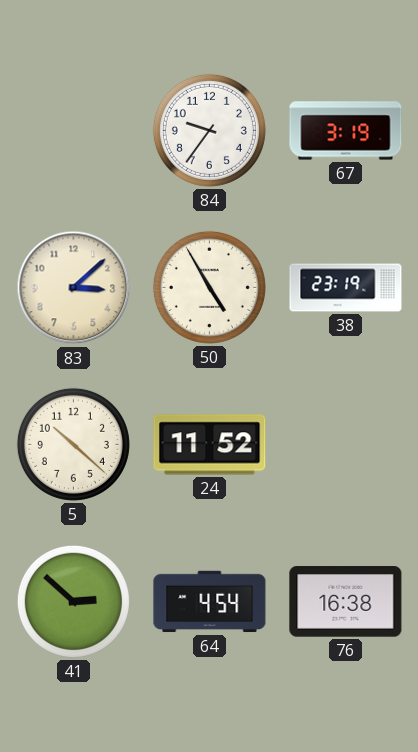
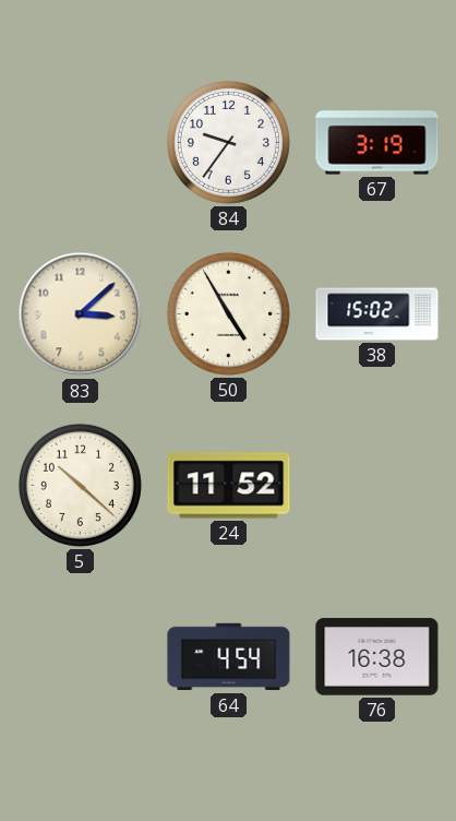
38: 23:19 -> 15:02
41: 2:52 -> none
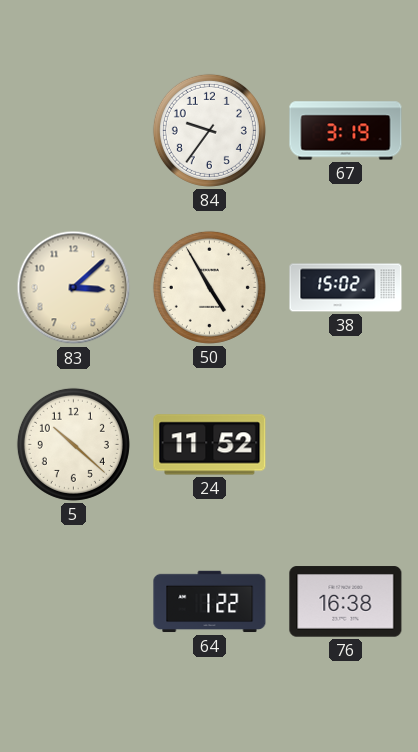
64: 4:54 -> 1:22
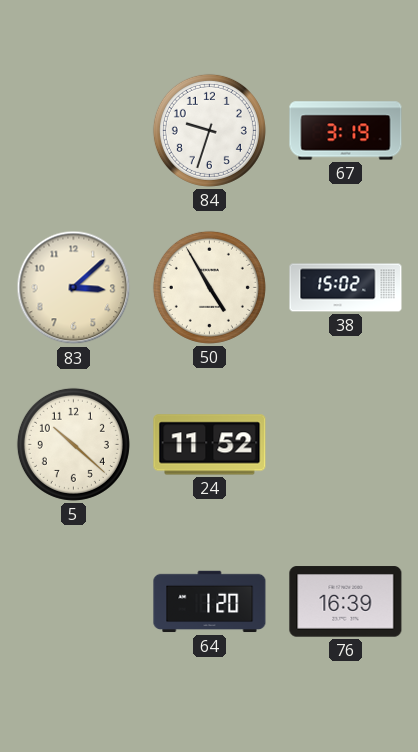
84: 9:36 -> 9:33
64: 1:22 -> 1:20
76: 16:38 -> 16:39
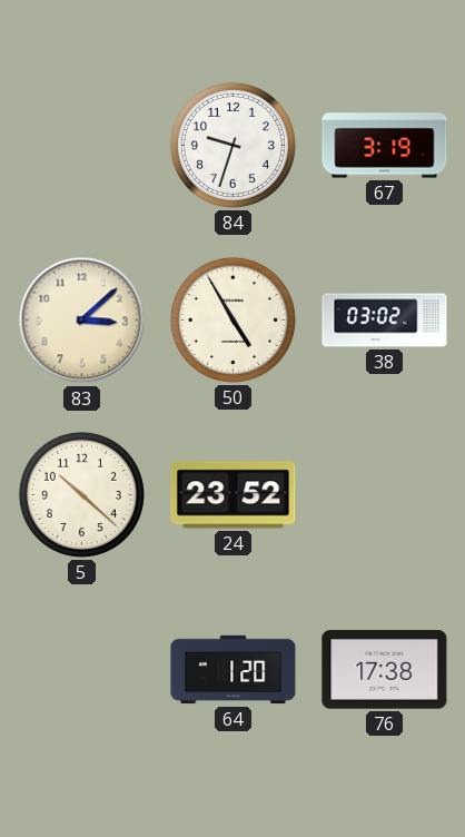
38: 15:02 -> 03:02
24: 11:52 -> 23:52
76: 16:39 -> 17:38
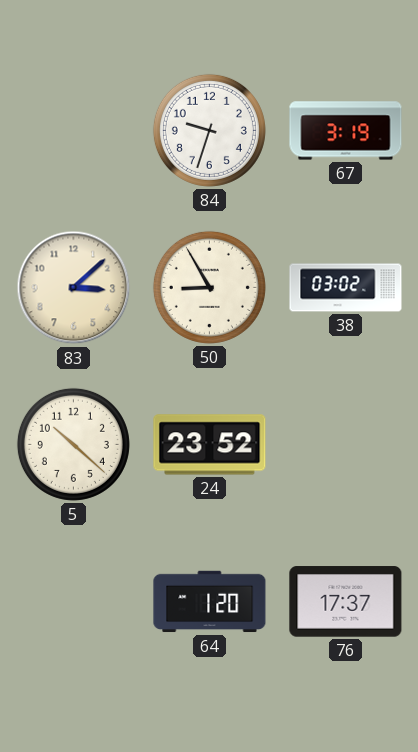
50: 4:55 -> 8:55
76: 17:38 -> 17:37
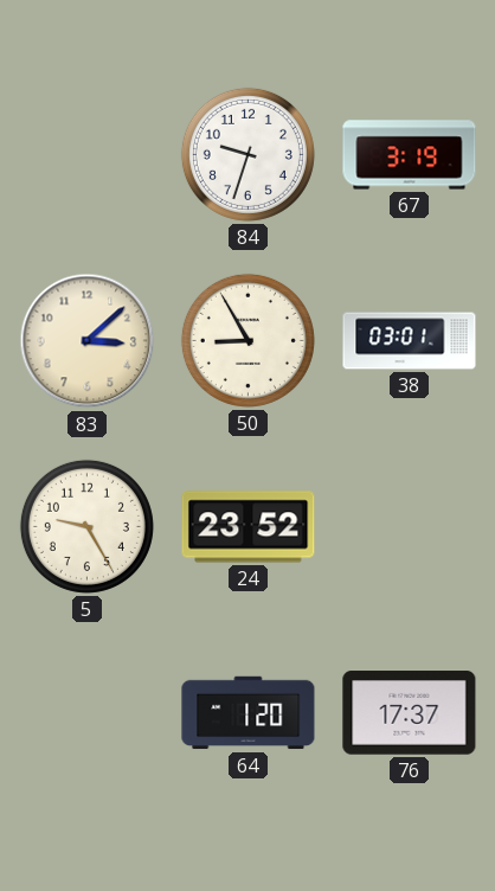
38: 03:02 -> 03:01
5: 10:22 -> 9:25
